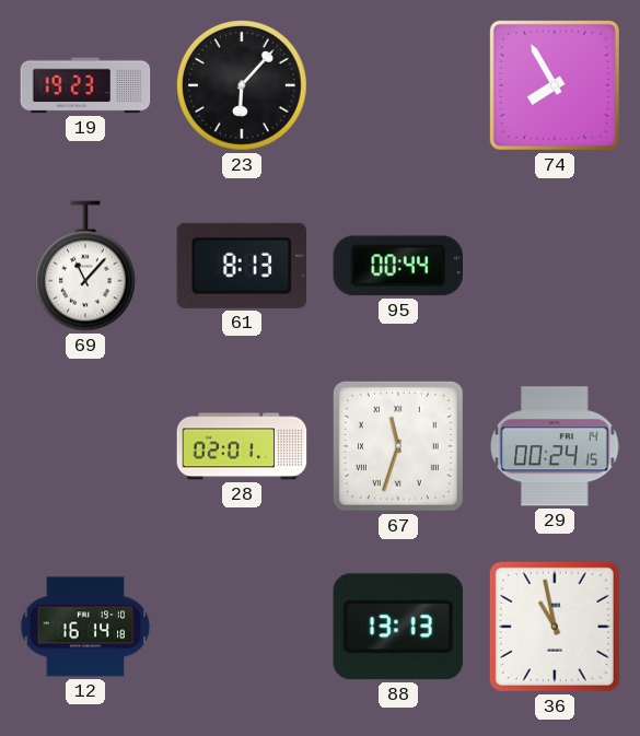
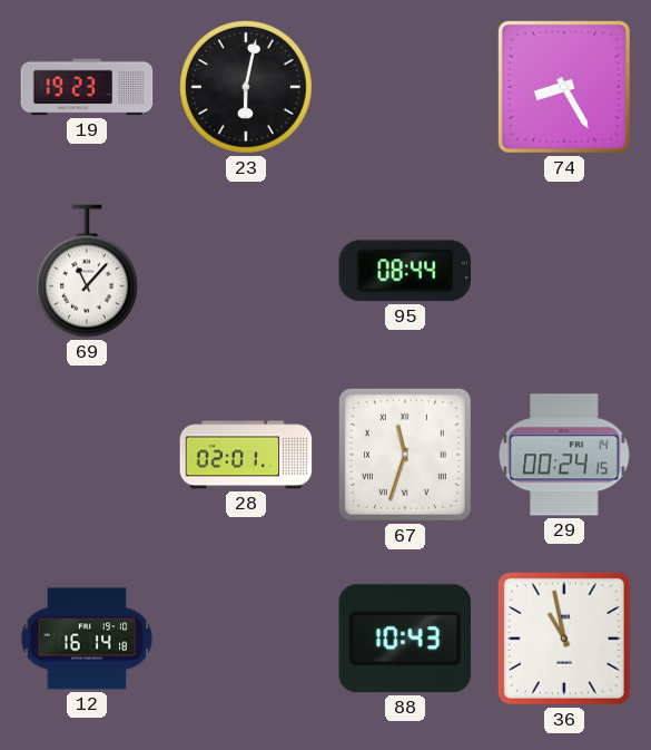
23: 6:07 -> 6:02
74: 7:55 -> 8:25
61: 8:13 -> none
95: 00:44 -> 08:44
88: 13:13 -> 10:43
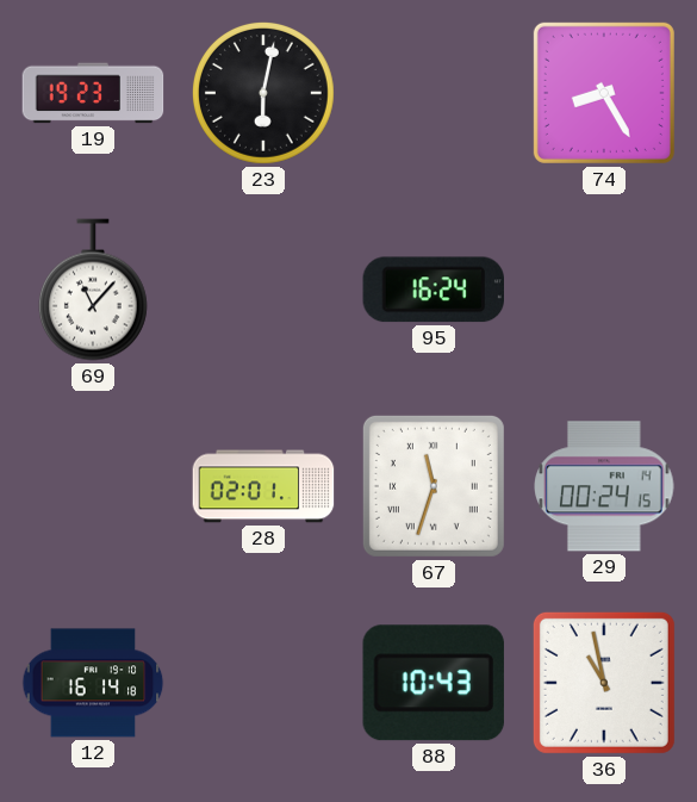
95: 08:44 -> 16:24
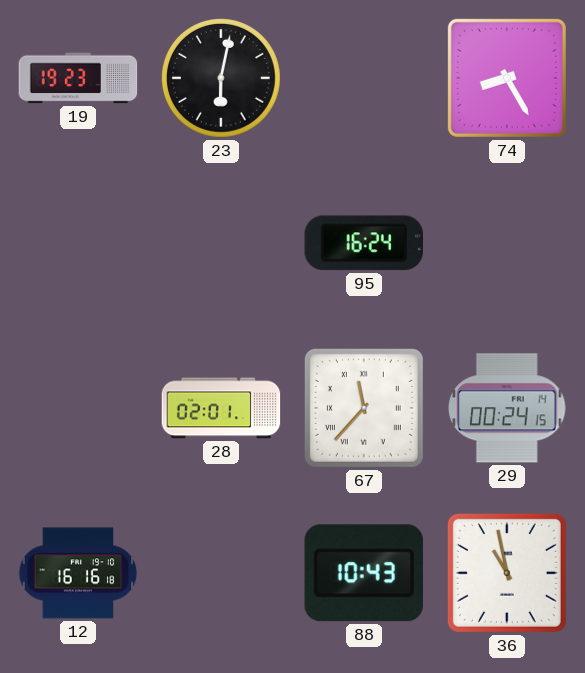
69: 11:07 -> none
67: 11:33 -> 11:37
12: 16:14 -> 16:16
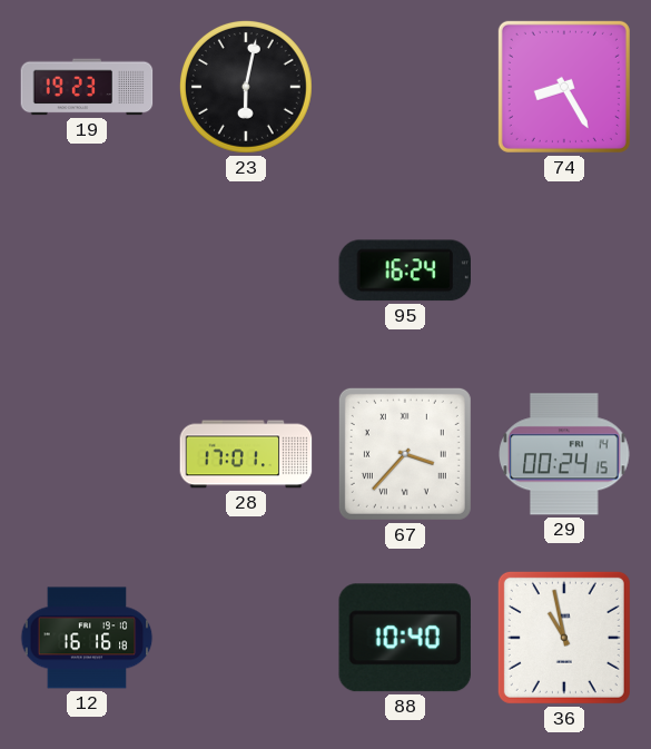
28: 02:01 -> 17:01
67: 11:37 -> 3:37
88: 10:43 -> 10:40
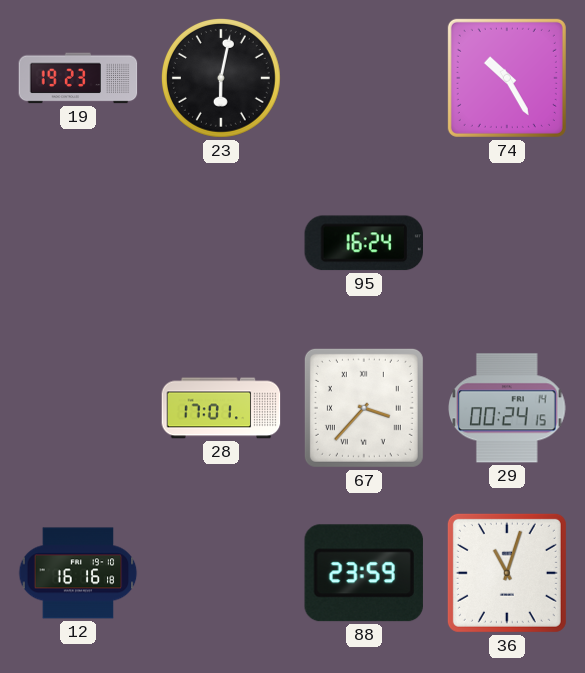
74: 8:25 -> 10:25
88: 10:40 -> 23:59
36: 10:58 -> 11:03
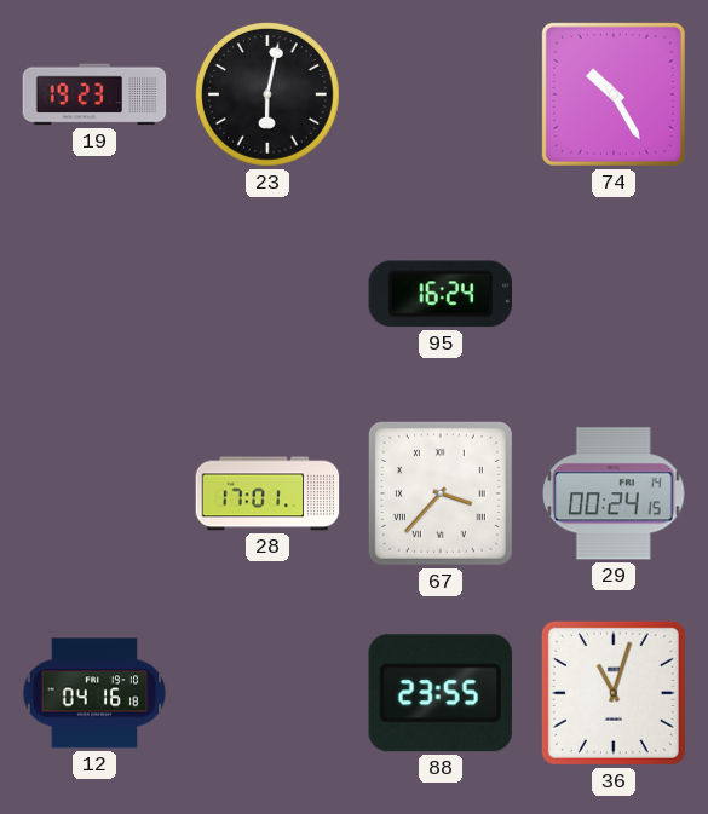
12: 16:16 -> 04:16
88: 23:59 -> 23:55
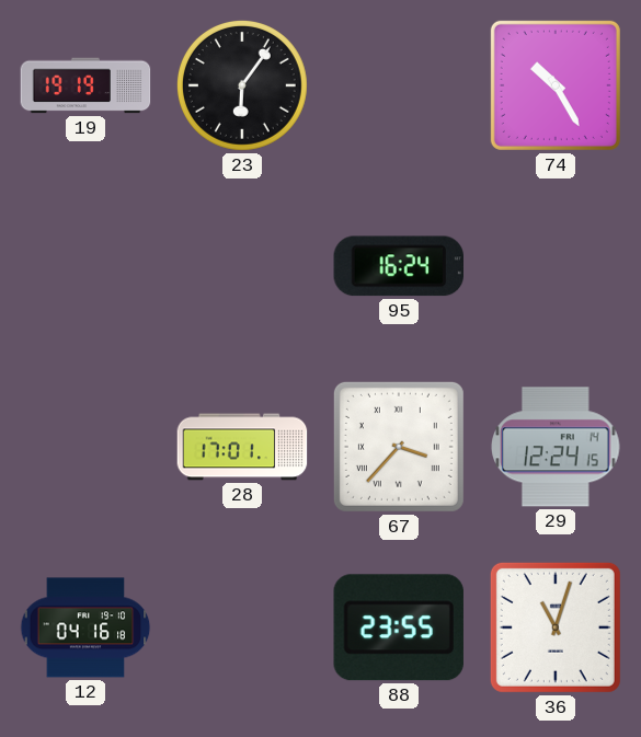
19: 19:23 -> 19:19
23: 6:02 -> 6:06
29: 00:24 -> 12:24
